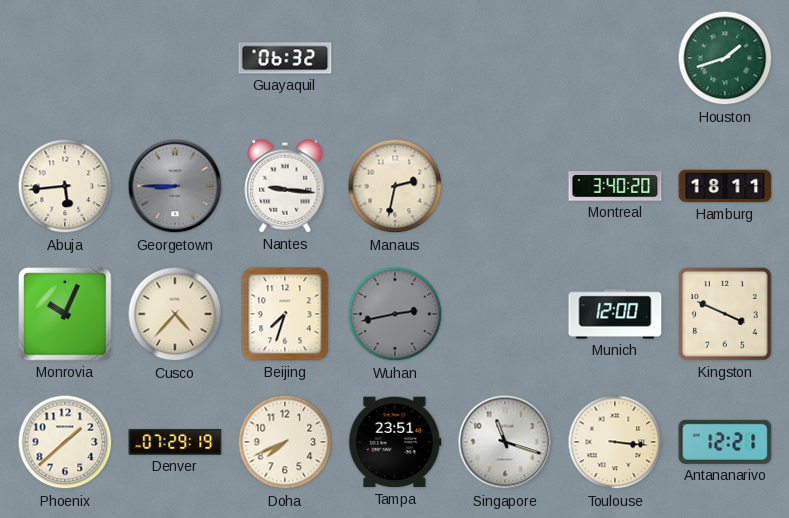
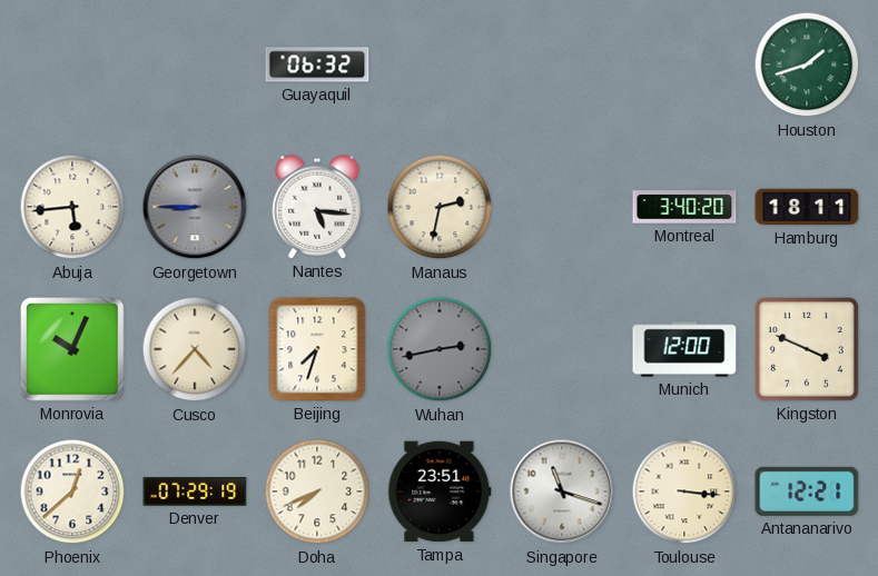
Nantes: 9:16 -> 5:16
Phoenix: 1:38 -> 12:38
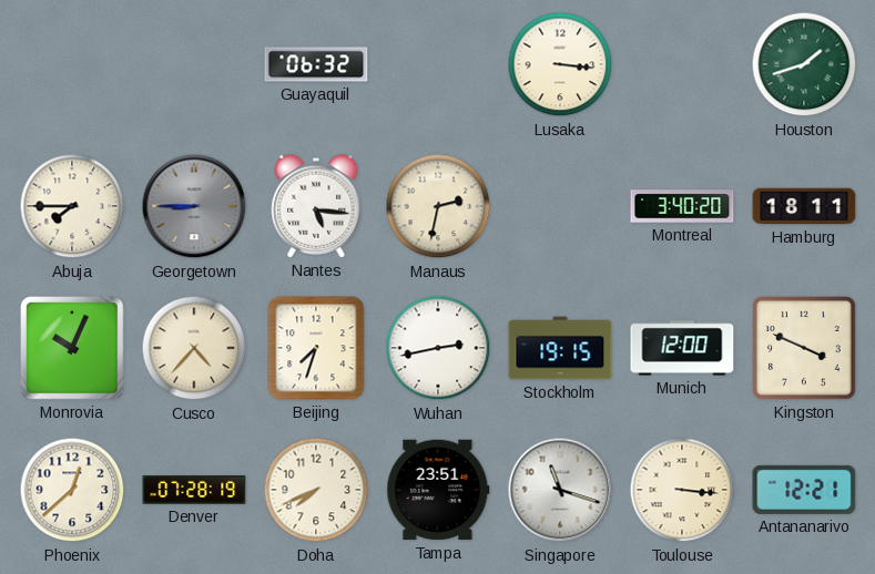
Lusaka: none -> 3:16
Abuja: 5:44 -> 7:45
Wuhan dial: grey -> white
Stockholm: none -> 19:15
Denver: 07:29 -> 07:28
